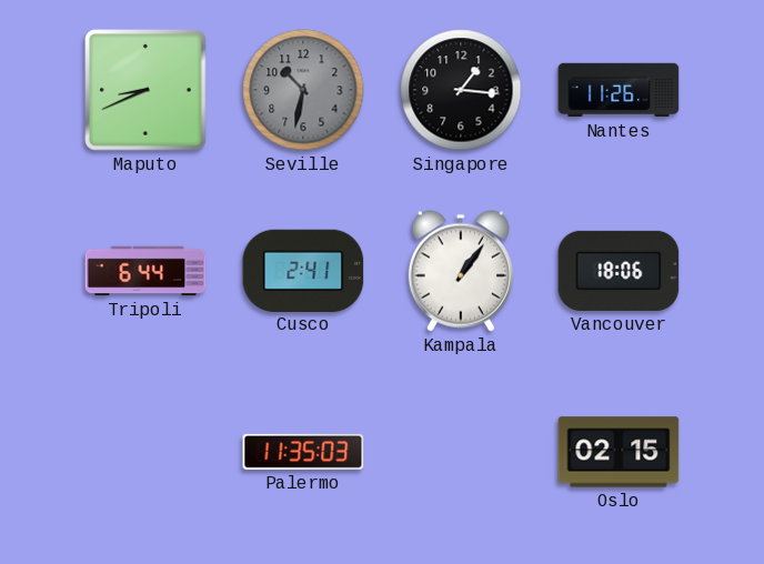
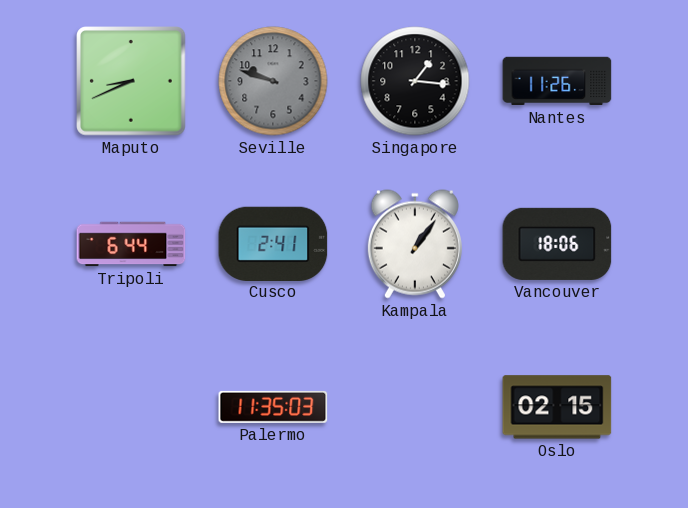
Seville: 10:32 -> 9:48
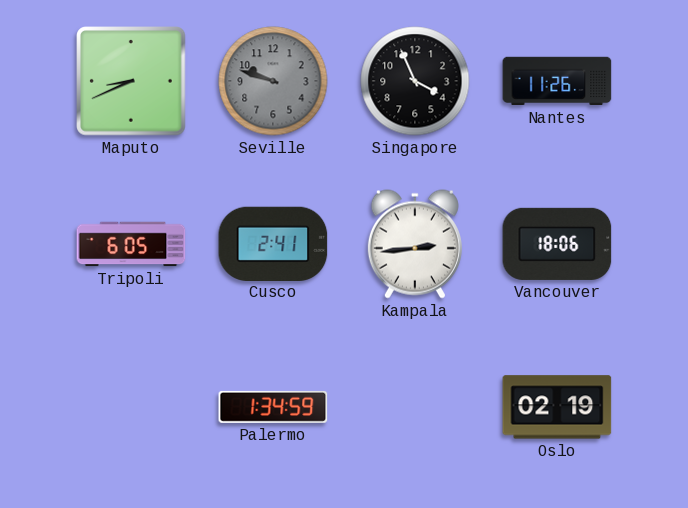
Singapore: 1:16 -> 3:56
Tripoli: 6:44 -> 6:05
Kampala: 1:06 -> 2:44
Palermo: 11:35 -> 1:34
Oslo: 02:15 -> 02:19
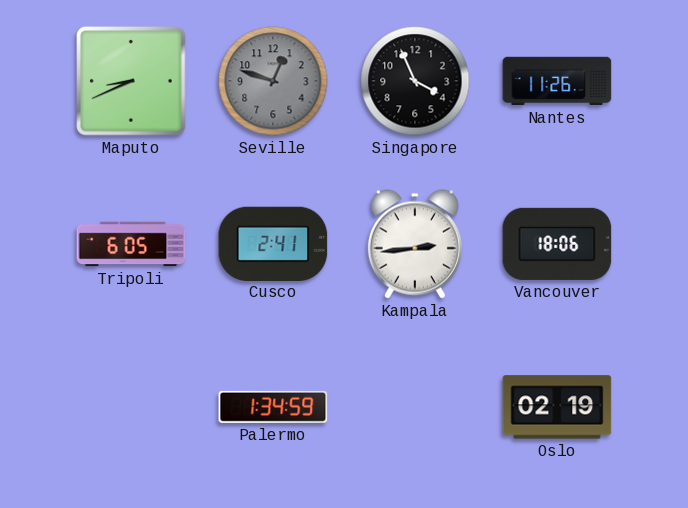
Seville: 9:48 -> 12:48
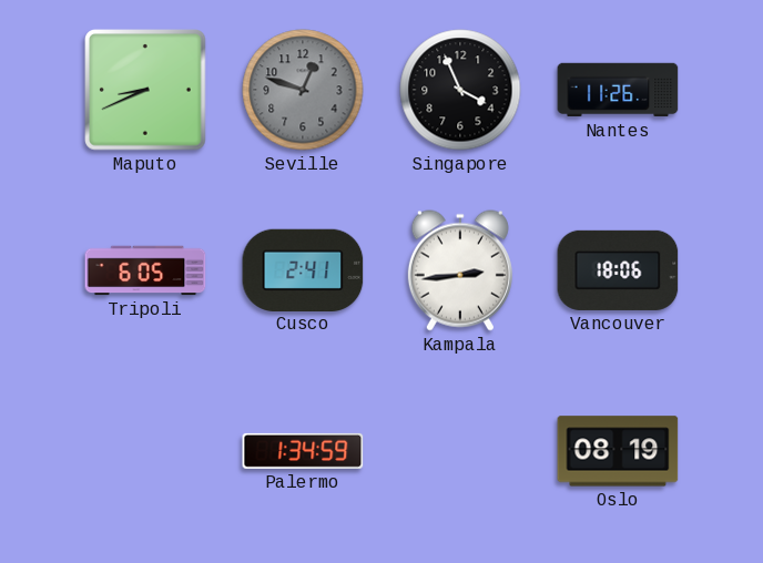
Oslo: 02:19 -> 08:19
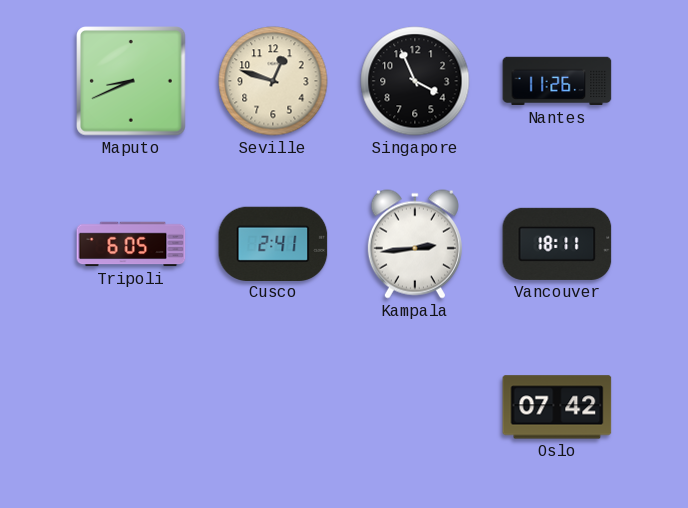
Seville dial: grey -> cream
Vancouver: 18:06 -> 18:11
Palermo: 1:34 -> none
Oslo: 08:19 -> 07:42
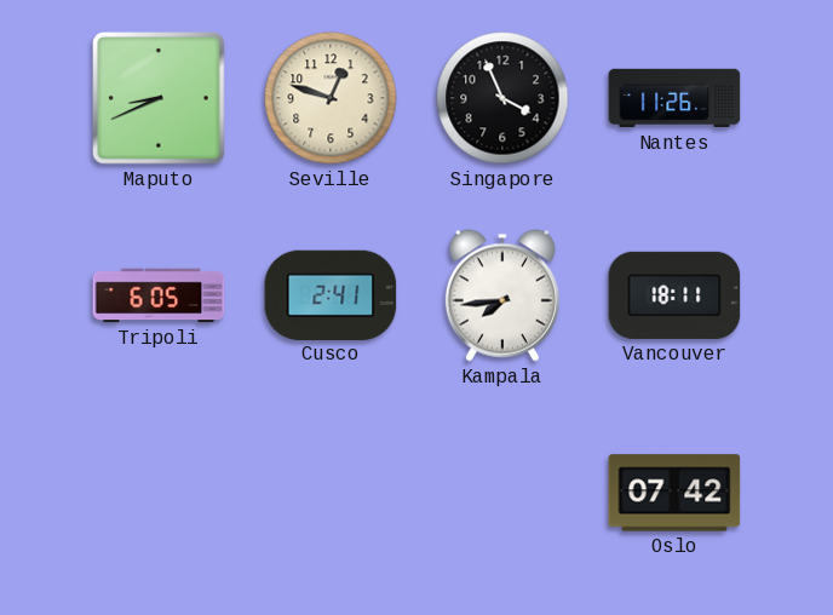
Kampala: 2:44 -> 7:44
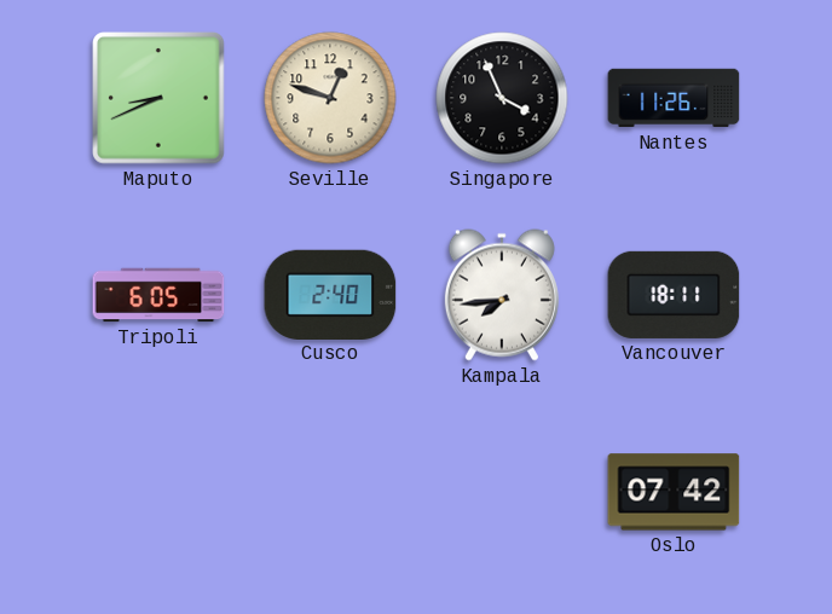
Cusco: 2:41 -> 2:40
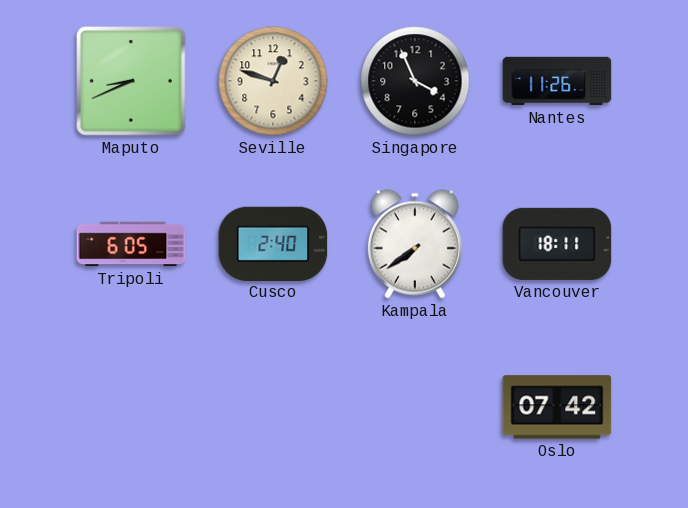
Kampala: 7:44 -> 7:39
